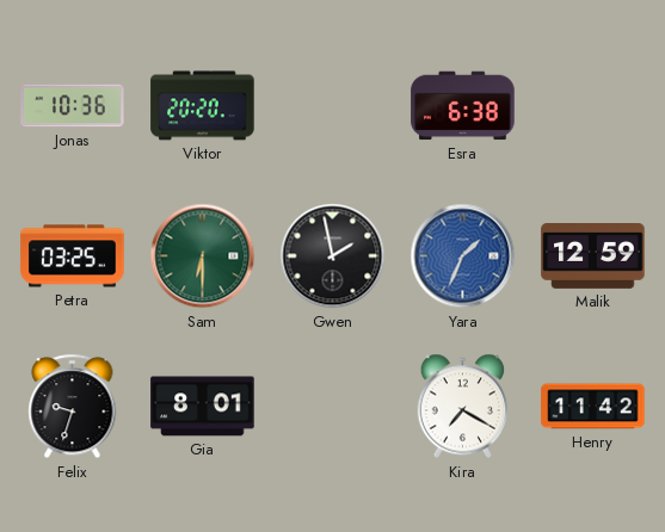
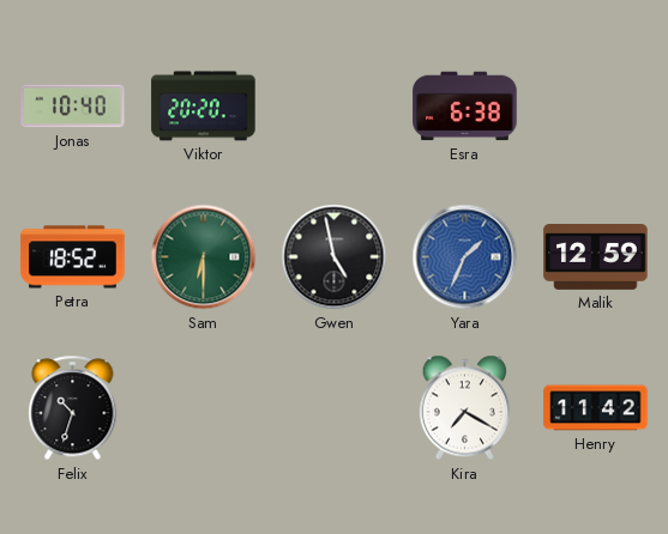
Jonas: 10:36 -> 10:40
Petra: 03:25 -> 18:52
Gwen: 1:58 -> 4:58
Felix: 9:33 -> 10:33
Gia: 8:01 -> none
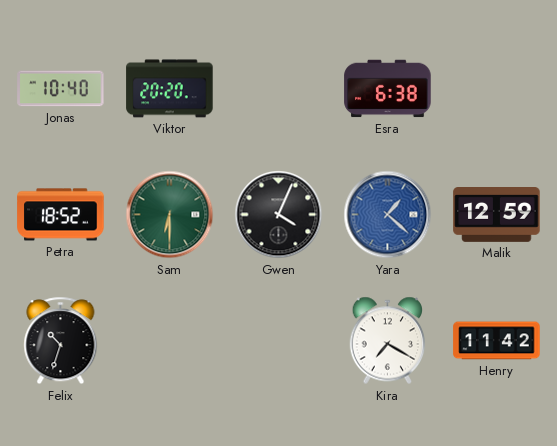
Gwen: 4:58 -> 4:04
Yara: 1:34 -> 1:22
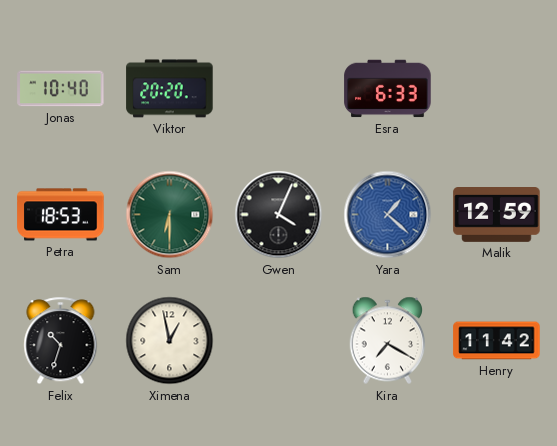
Esra: 6:38 -> 6:33
Petra: 18:52 -> 18:53
Ximena: none -> 12:58
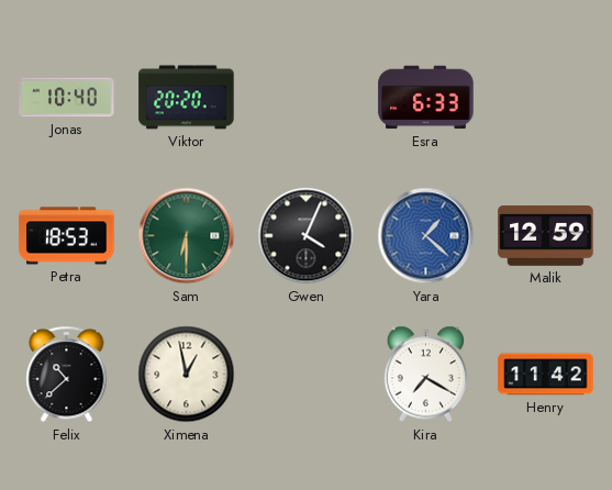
Felix: 10:33 -> 10:38
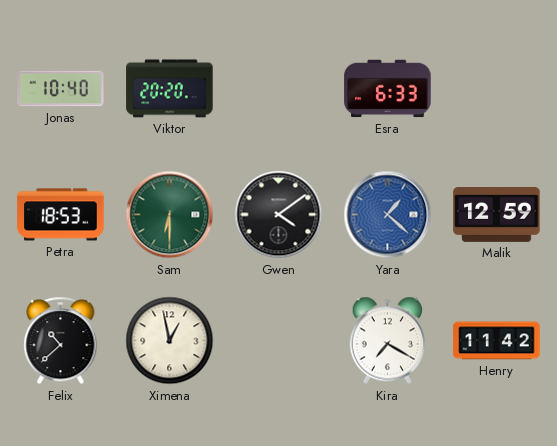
Gwen: 4:04 -> 4:09
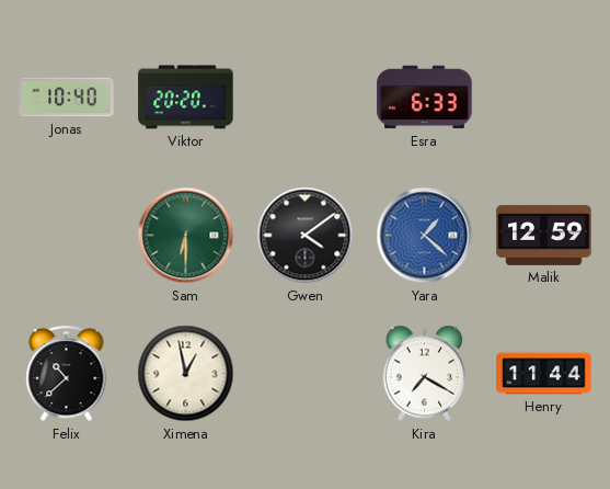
Petra: 18:53 -> none
Henry: 11:42 -> 11:44
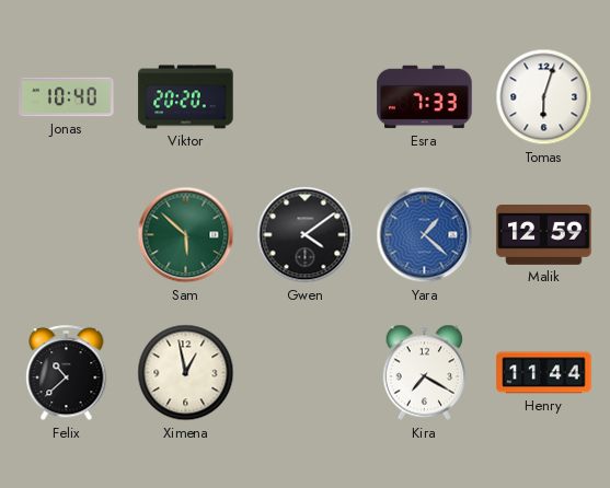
Esra: 6:33 -> 7:33
Tomas: none -> 6:03
Sam: 6:30 -> 5:52
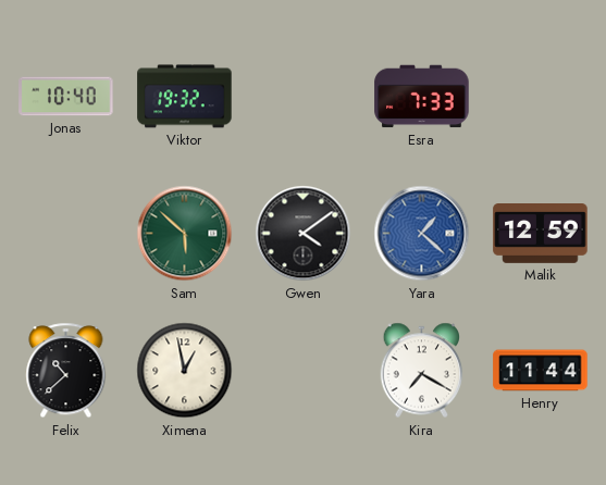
Viktor: 20:20 -> 19:32
Tomas: 6:03 -> none
